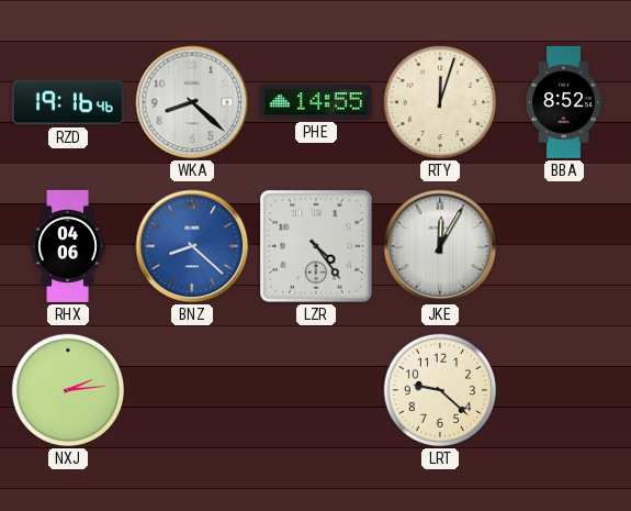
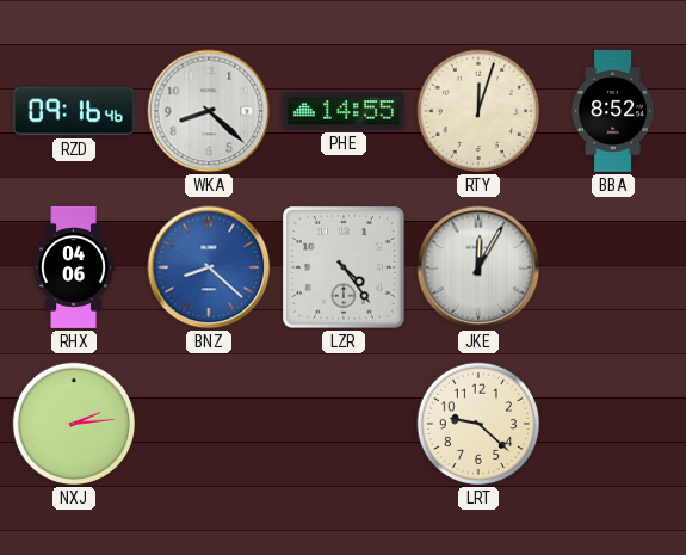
RZD: 19:16 -> 09:16
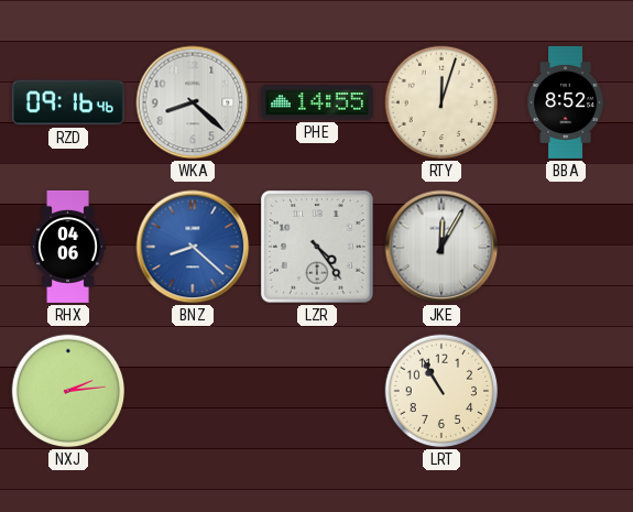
LRT: 9:22 -> 10:55
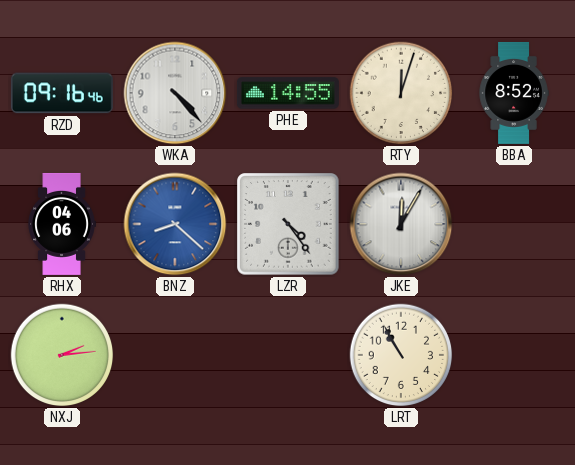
WKA: 8:22 -> 4:23
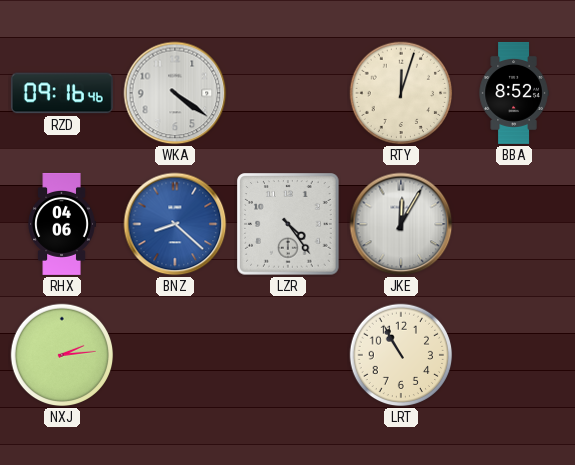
WKA: 4:23 -> 4:21
PHE: 14:55 -> none
